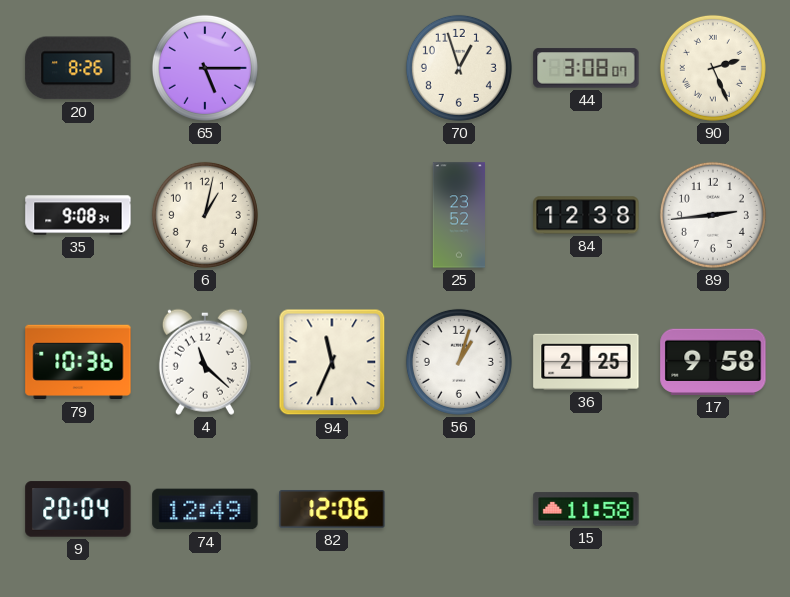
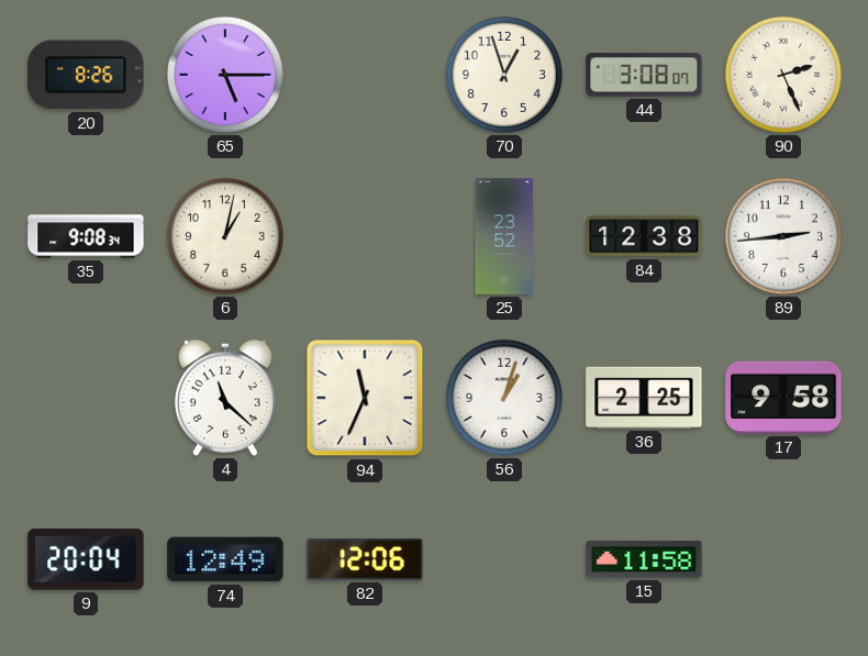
79: 10:36 -> none
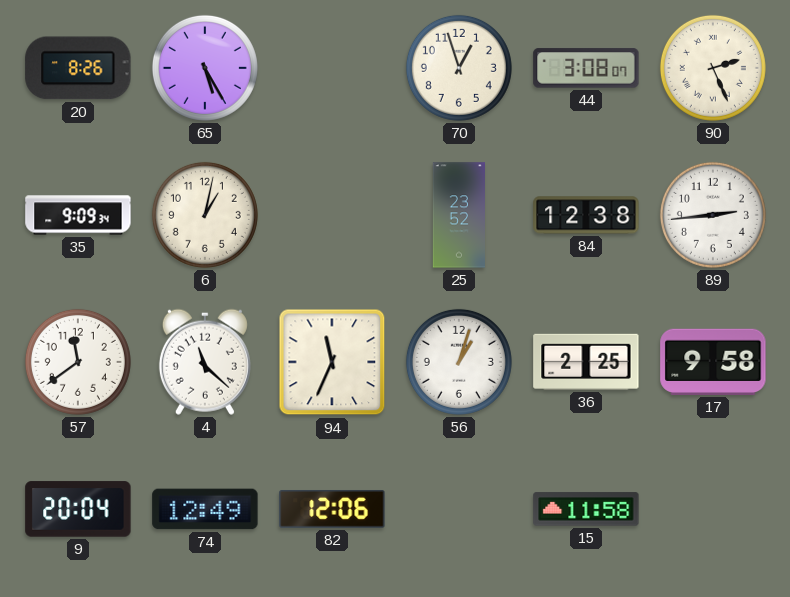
65: 5:15 -> 5:25
35: 9:08 -> 9:09
57: none -> 11:39
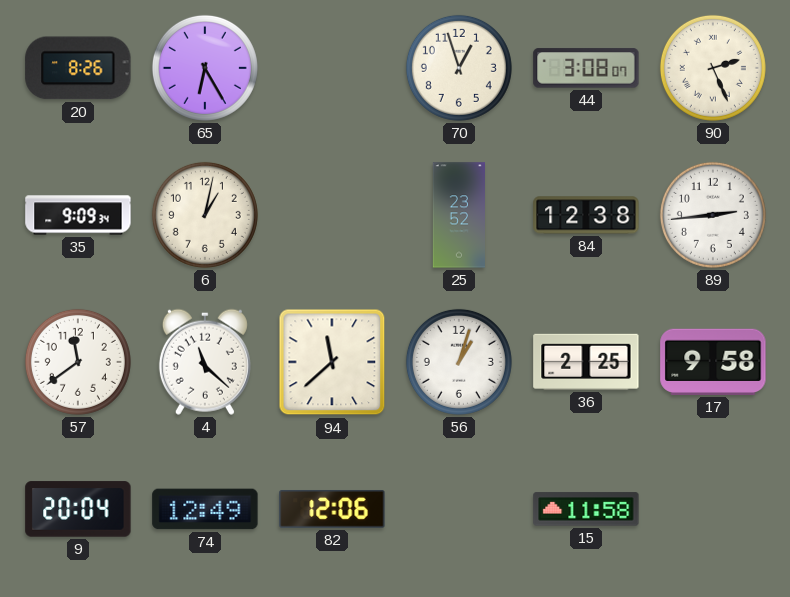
65: 5:25 -> 6:25
94: 11:34 -> 11:38
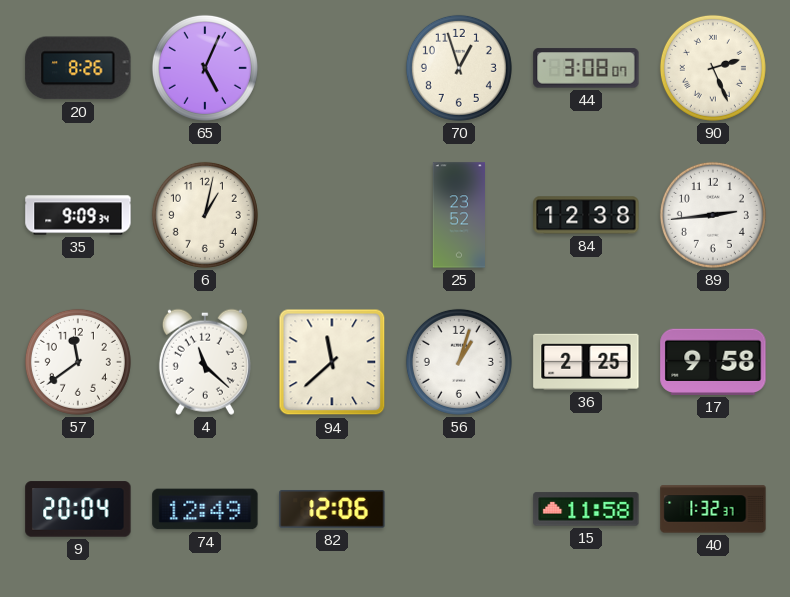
65: 6:25 -> 5:04
40: none -> 1:32
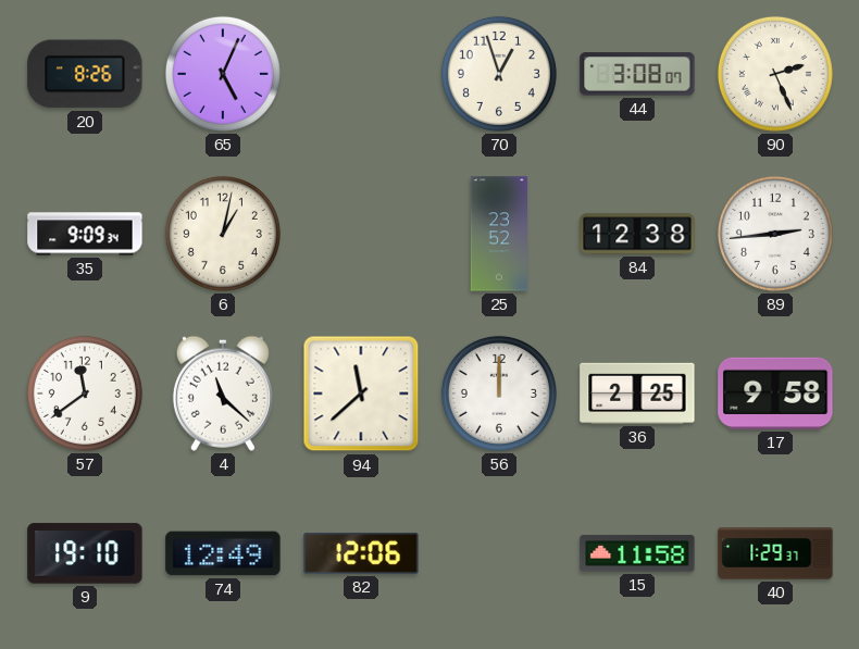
56: 1:03 -> 12:00
9: 20:04 -> 19:10
40: 1:32 -> 1:29
